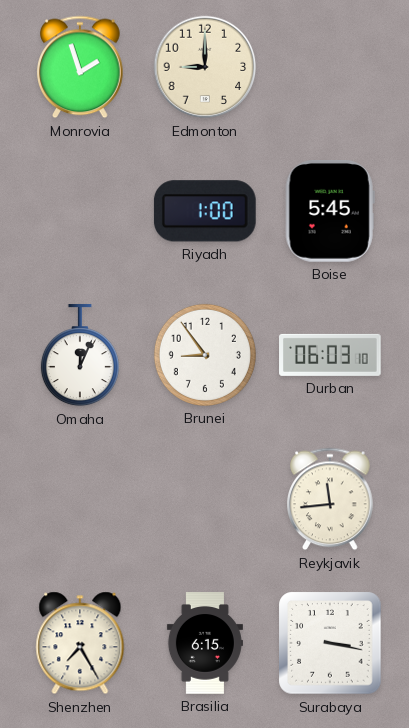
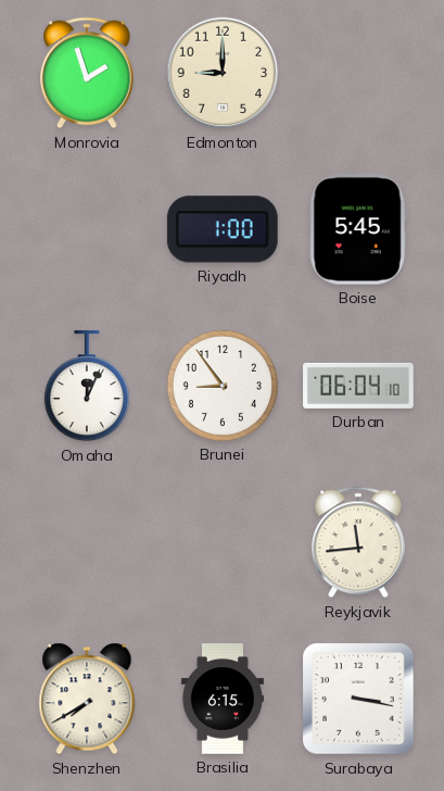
Durban: 06:03 -> 06:04
Shenzhen: 7:25 -> 7:40
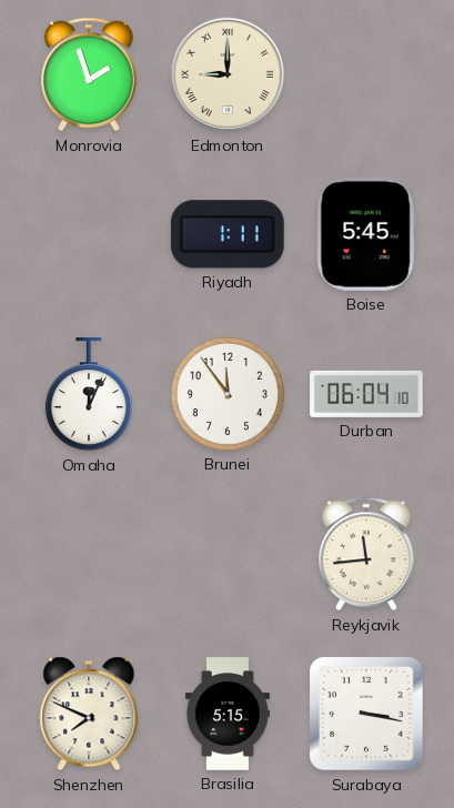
Edmonton numerals: Arabic -> Roman
Riyadh: 1:00 -> 1:11
Brunei: 8:54 -> 11:54
Shenzhen: 7:40 -> 7:49
Brasilia: 6:15 -> 5:15
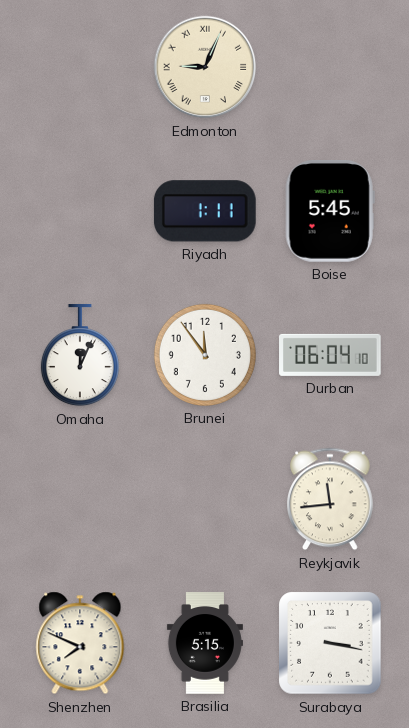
Monrovia: 1:57 -> none
Edmonton: 9:00 -> 9:04
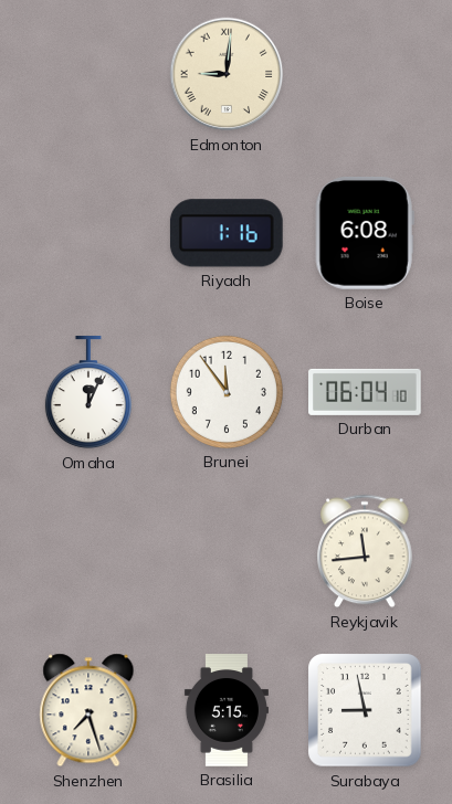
Edmonton: 9:04 -> 9:01
Riyadh: 1:11 -> 1:16
Boise: 5:45 -> 6:08
Shenzhen: 7:49 -> 7:27
Surabaya: 3:17 -> 8:58
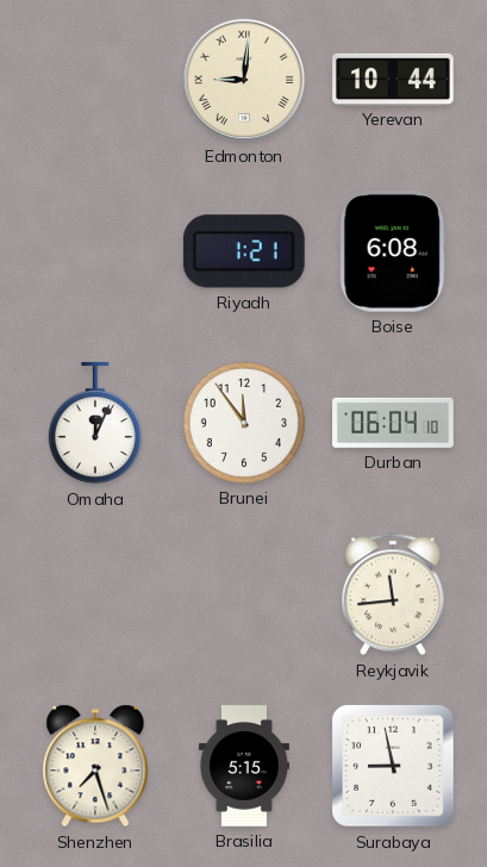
Yerevan: none -> 10:44
Riyadh: 1:16 -> 1:21
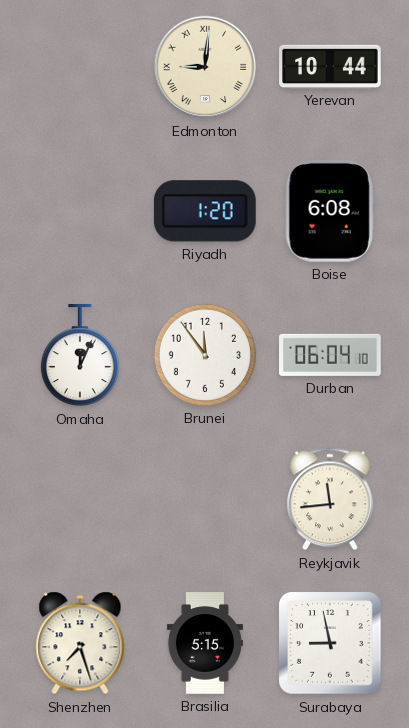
Riyadh: 1:21 -> 1:20
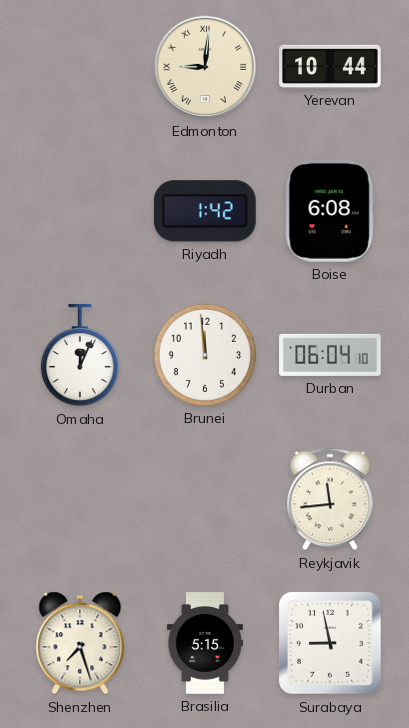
Riyadh: 1:20 -> 1:42
Brunei: 11:54 -> 11:59
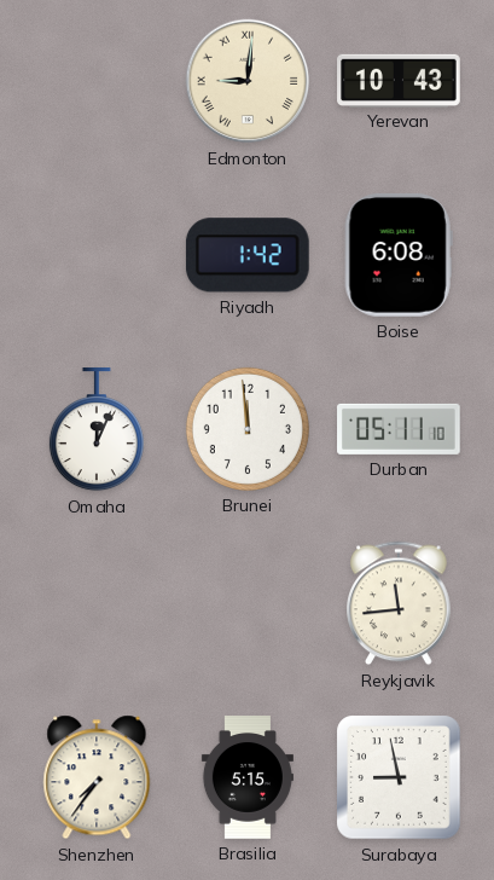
Yerevan: 10:44 -> 10:43
Durban: 06:04 -> 05:11
Shenzhen: 7:27 -> 7:36
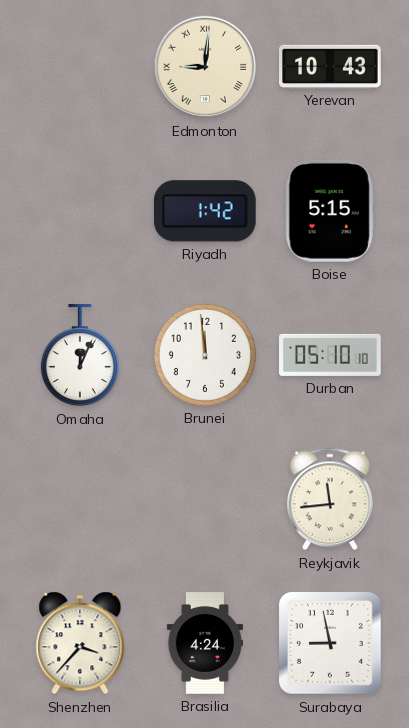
Boise: 6:08 -> 5:15
Durban: 05:11 -> 05:10
Shenzhen: 7:36 -> 3:37
Brasilia: 5:15 -> 4:24
